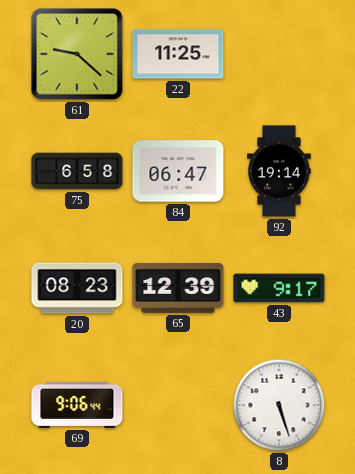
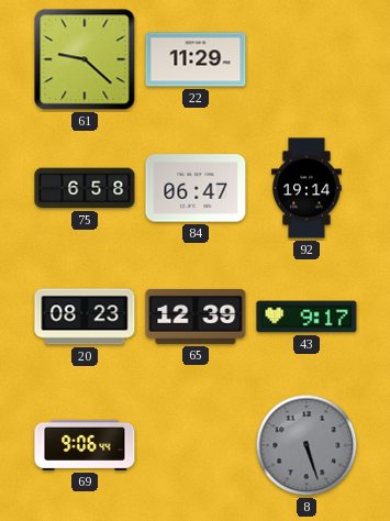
22: 11:25 -> 11:29
8 dial: white -> grey
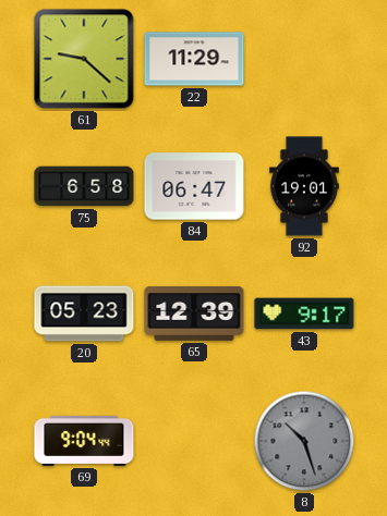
92: 19:14 -> 19:01
20: 08:23 -> 05:23
69: 9:06 -> 9:04
8: 5:27 -> 10:27
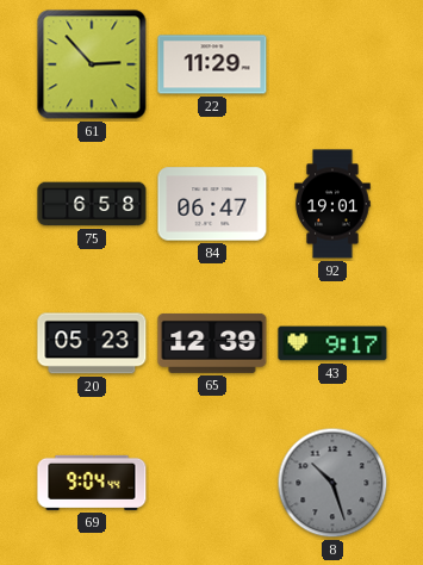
61: 9:22 -> 2:53
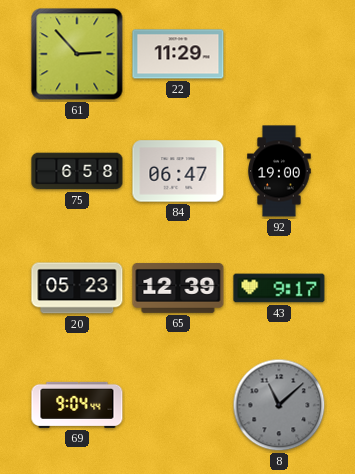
92: 19:01 -> 19:00
8: 10:27 -> 11:08
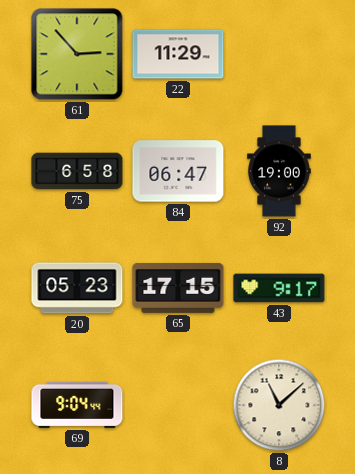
65: 12:39 -> 17:15
8 dial: grey -> cream
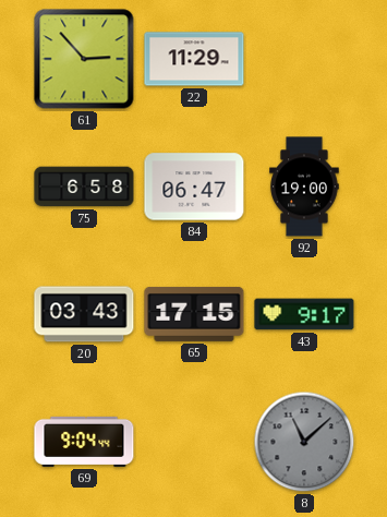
20: 05:23 -> 03:43
8 dial: cream -> grey
